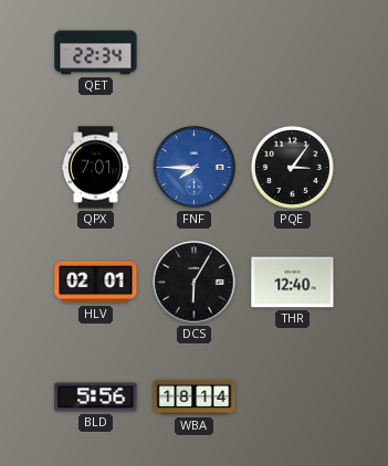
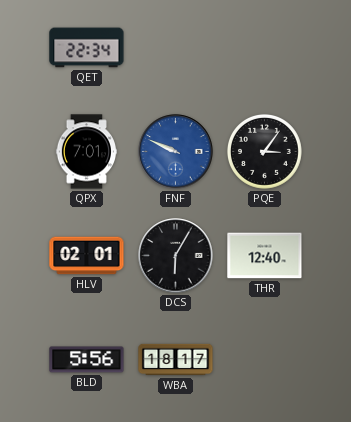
FNF: 7:45 -> 9:49
WBA: 18:14 -> 18:17
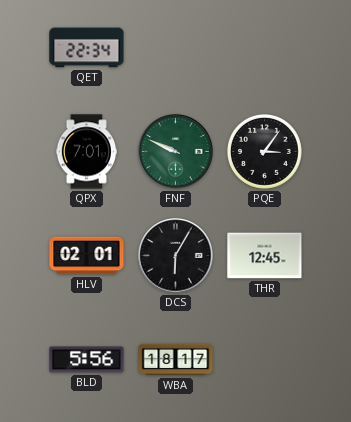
FNF dial: blue -> green
THR: 12:40 -> 12:45
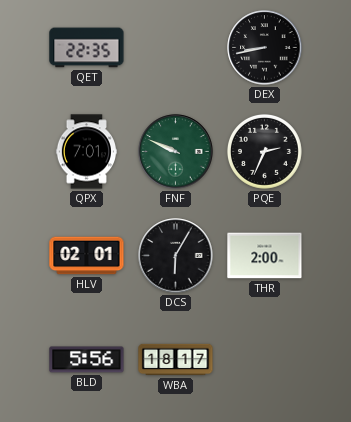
QET: 22:34 -> 22:35
DEX: none -> 8:43
PQE: 3:06 -> 2:34
THR: 12:45 -> 2:00
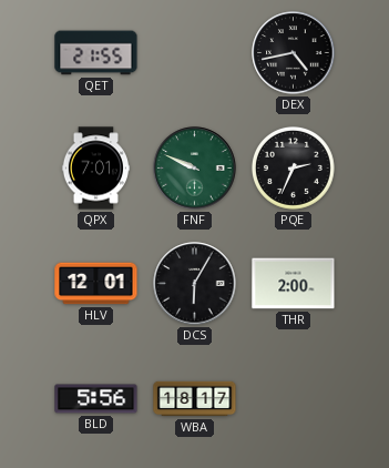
QET: 22:35 -> 21:55
DEX: 8:43 -> 4:43
HLV: 02:01 -> 12:01
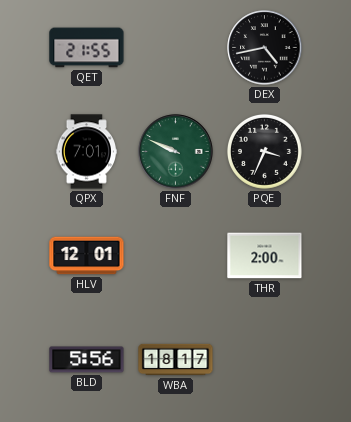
PQE: 2:34 -> 3:34
DCS: 6:05 -> none
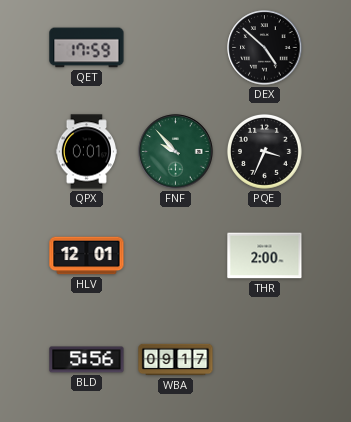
QET: 21:55 -> 17:59
DEX: 4:43 -> 4:52
QPX: 7:01 -> 0:01
FNF: 9:49 -> 9:53
WBA: 18:17 -> 09:17
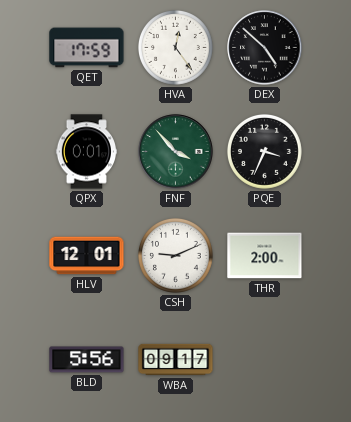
HVA: none -> 12:24
FNF: 9:53 -> 3:53
CSH: none -> 9:11
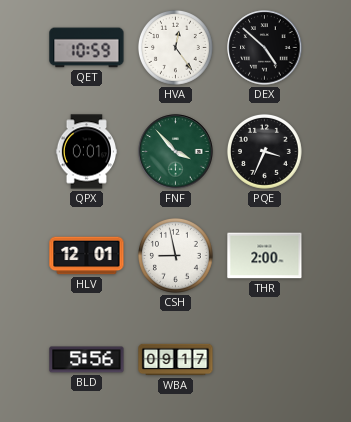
QET: 17:59 -> 10:59
CSH: 9:11 -> 8:58
